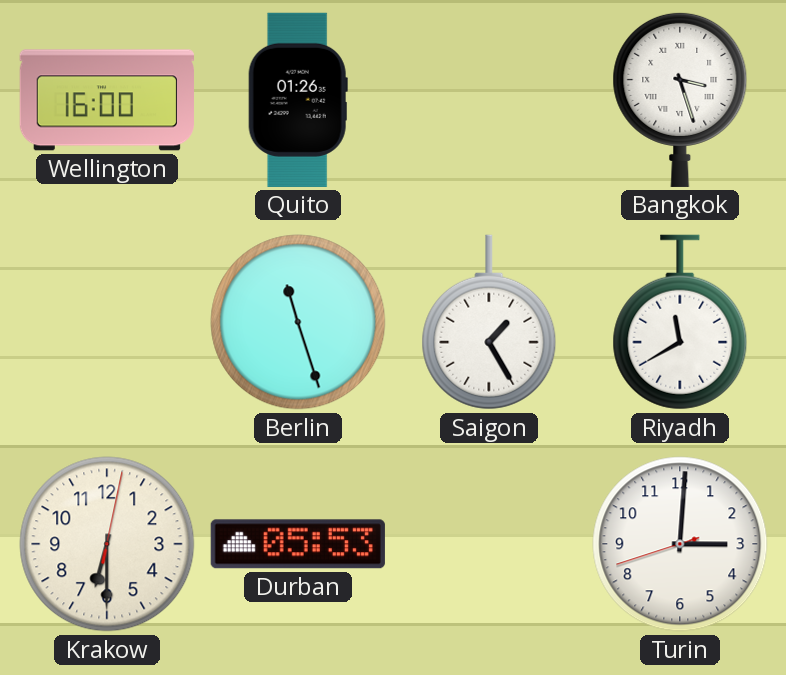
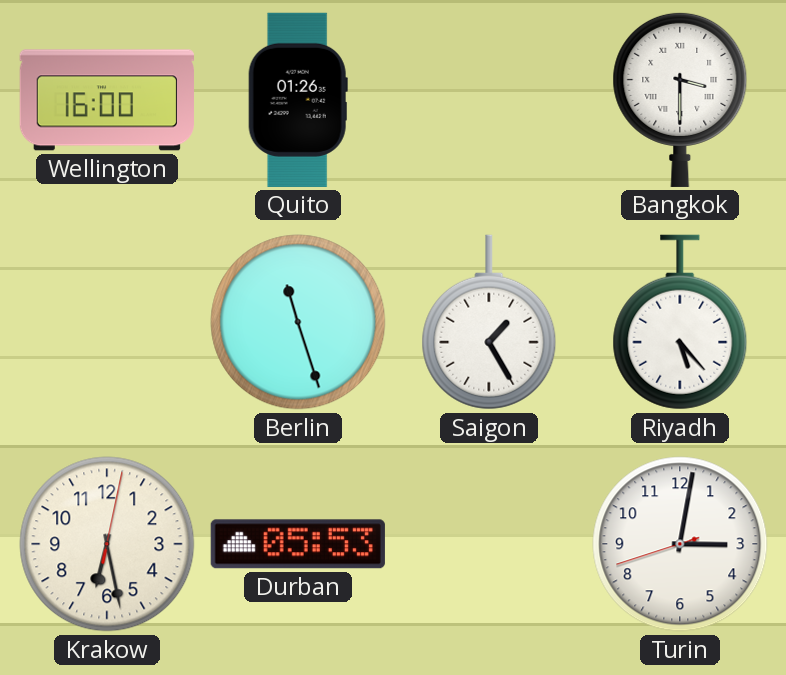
Bangkok: 3:27 -> 3:30
Riyadh: 11:40 -> 5:23
Krakow: 6:30 -> 6:28
Turin: 3:00 -> 3:01
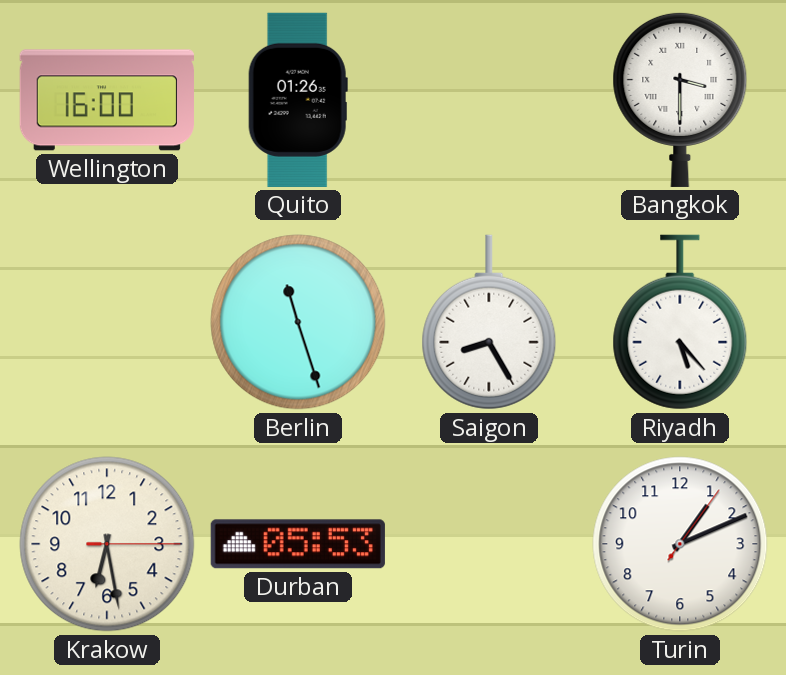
Saigon: 1:25 -> 8:25
Krakow: 6:28:02 -> 6:28:15
Turin: 3:01 -> 1:11
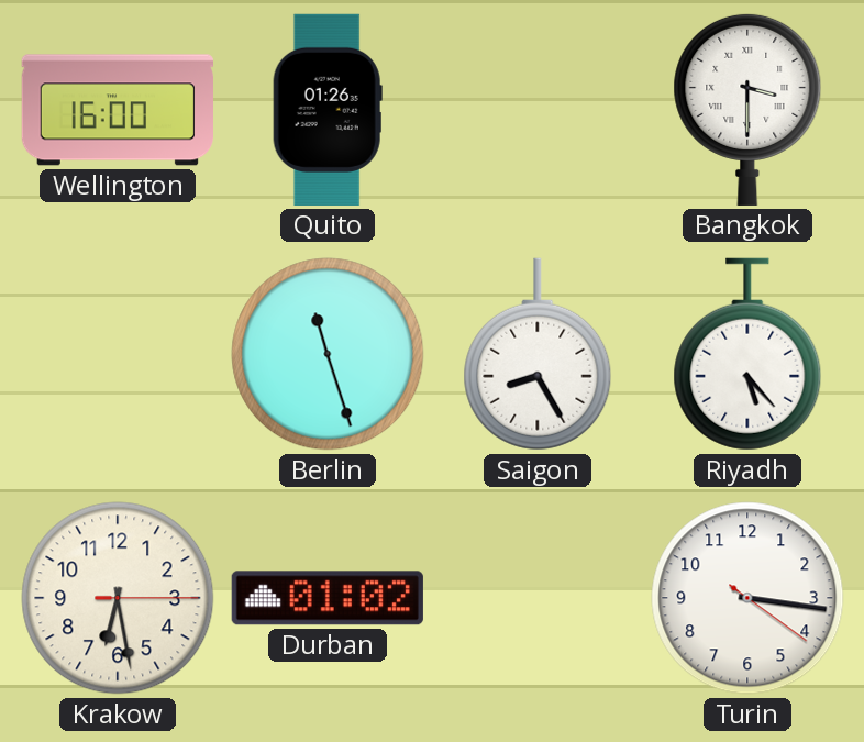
Durban: 05:53 -> 01:02
Turin: 1:11 -> 3:16
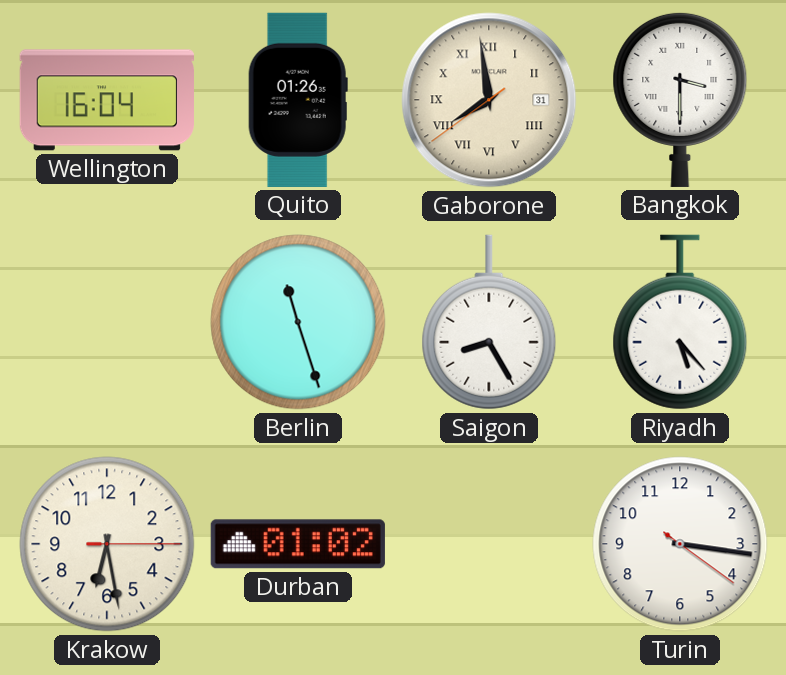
Wellington: 16:00 -> 16:04
Gaborone: none -> 7:58
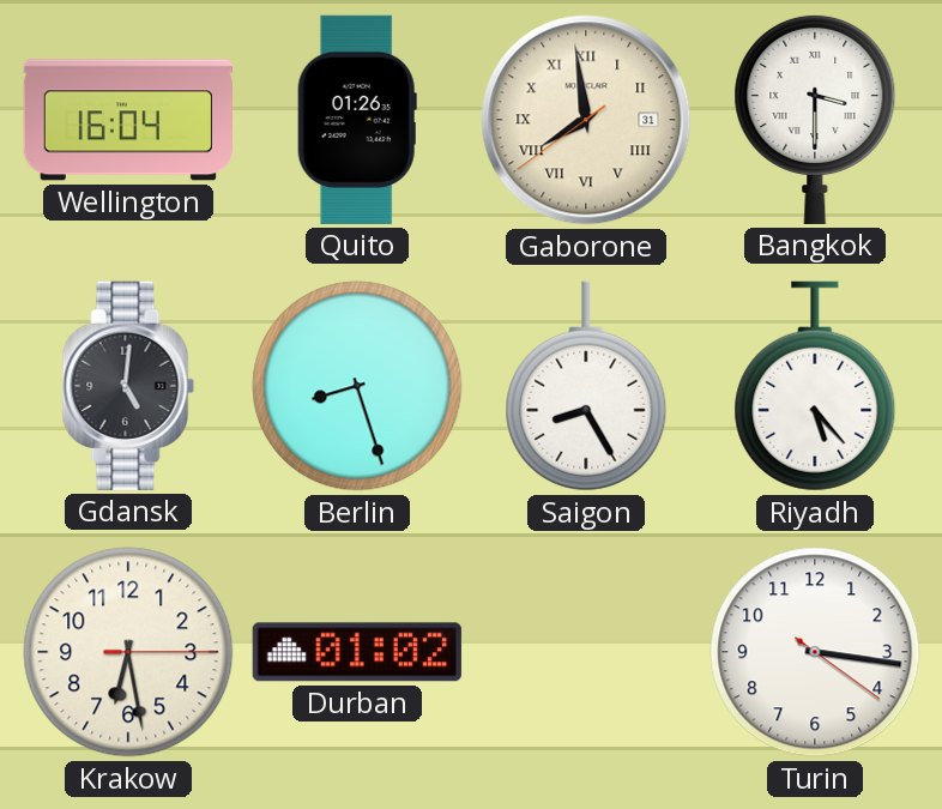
Gdansk: none -> 5:01
Berlin: 11:27 -> 8:27
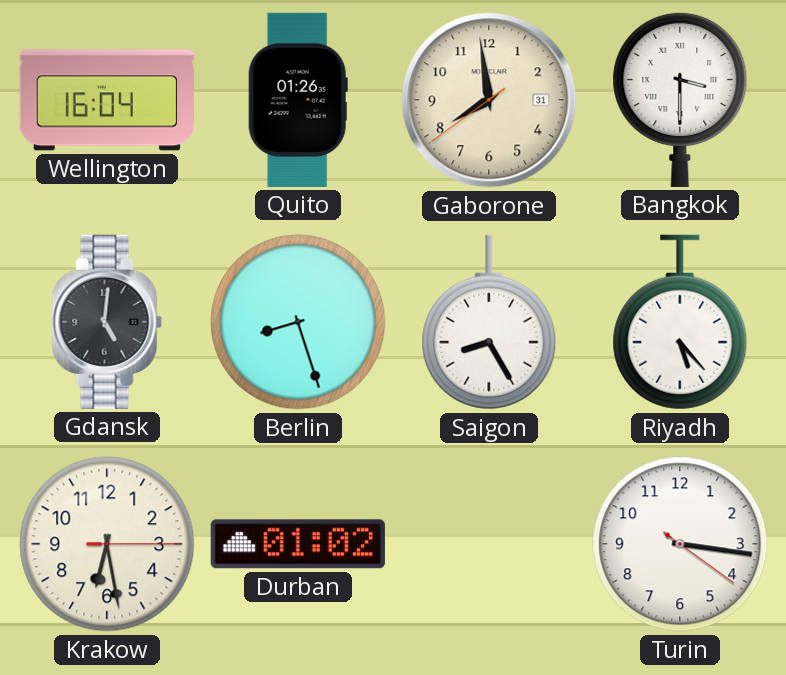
Gaborone numerals: Roman -> Arabic
